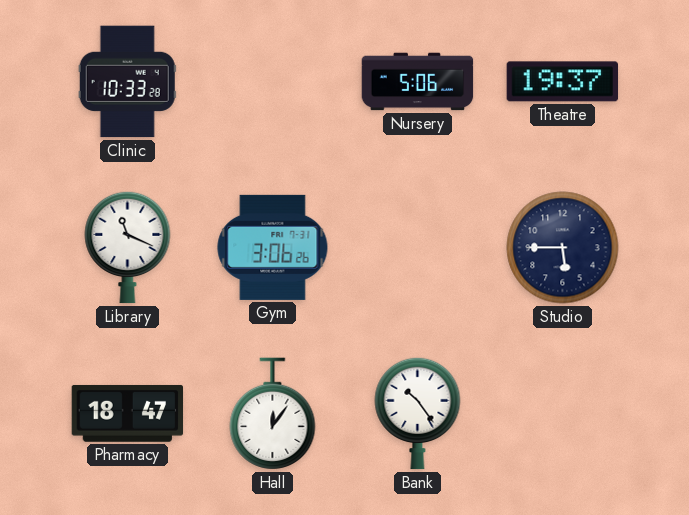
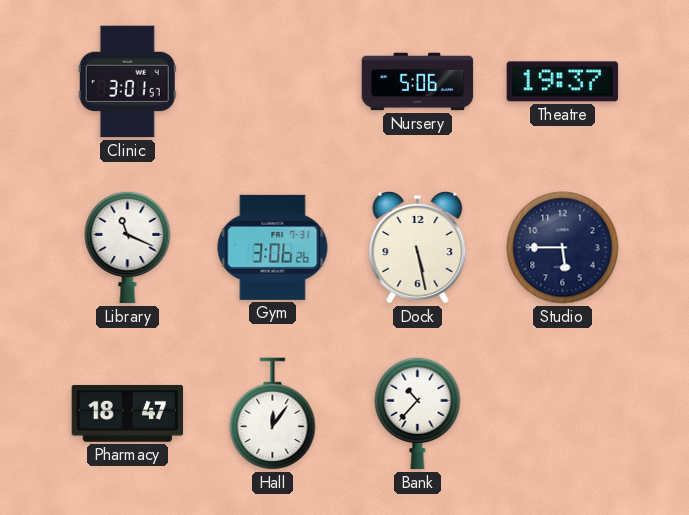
Clinic: 10:33 -> 3:01
Dock: none -> 5:28
Bank: 10:24 -> 10:37
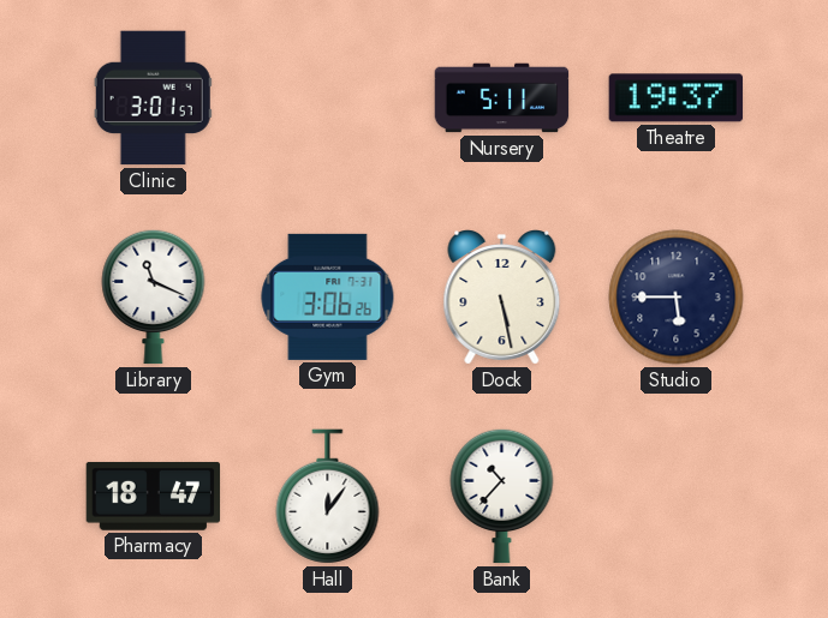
Nursery: 5:06 -> 5:11
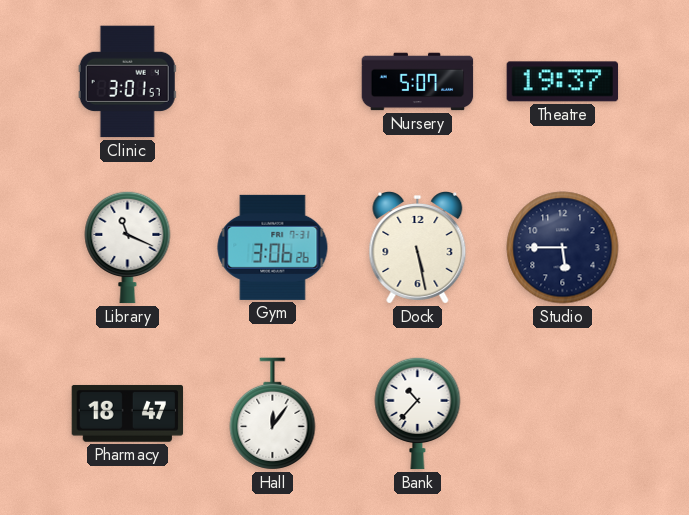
Nursery: 5:11 -> 5:07
